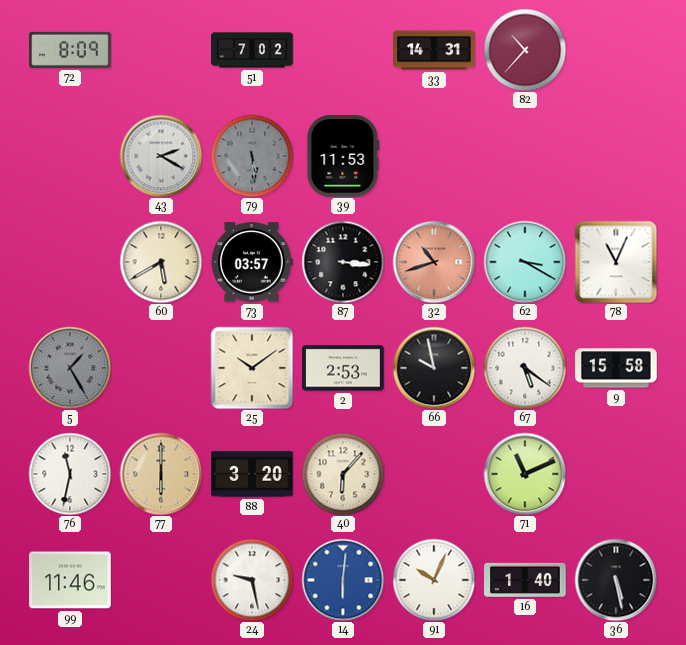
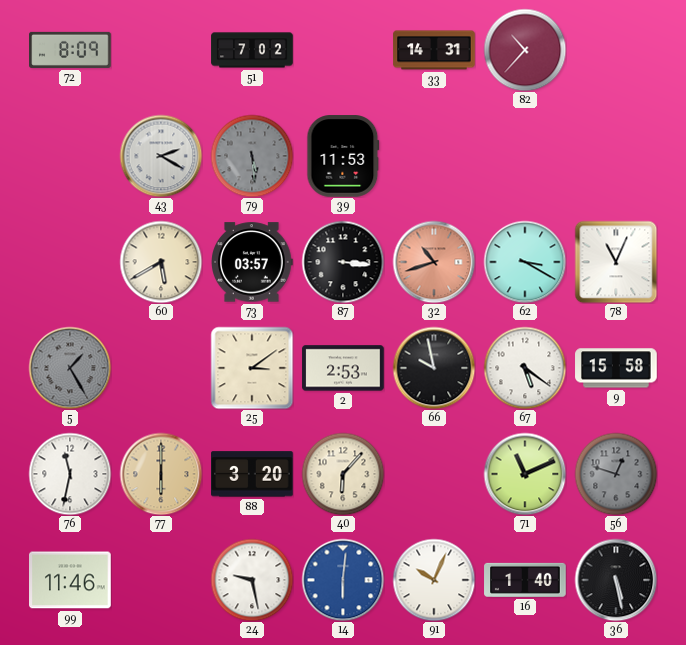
25: 10:09 -> 3:09
56: none -> 12:48
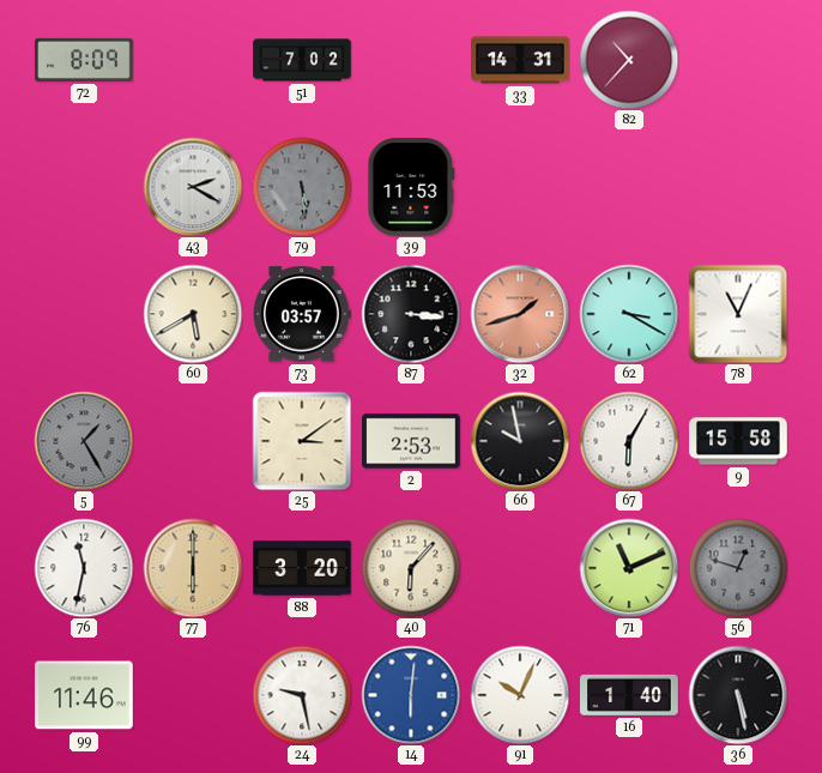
32: 10:42 -> 1:42
67: 5:21 -> 6:05
